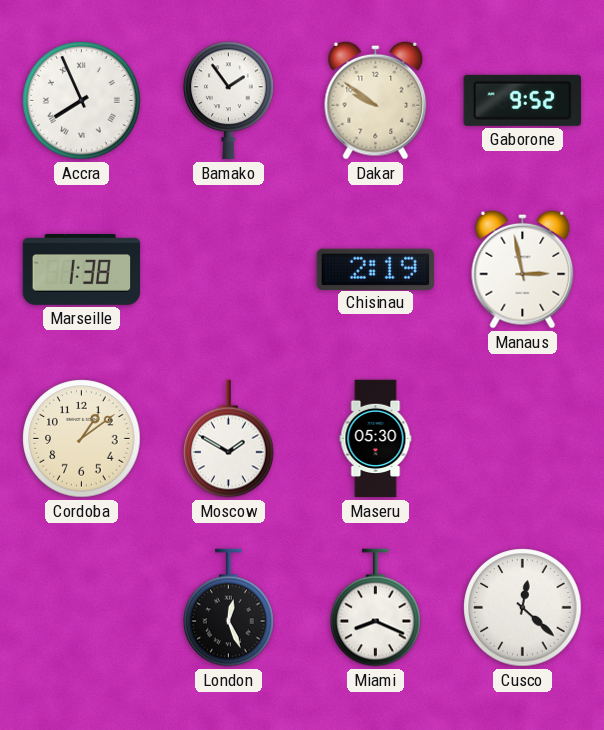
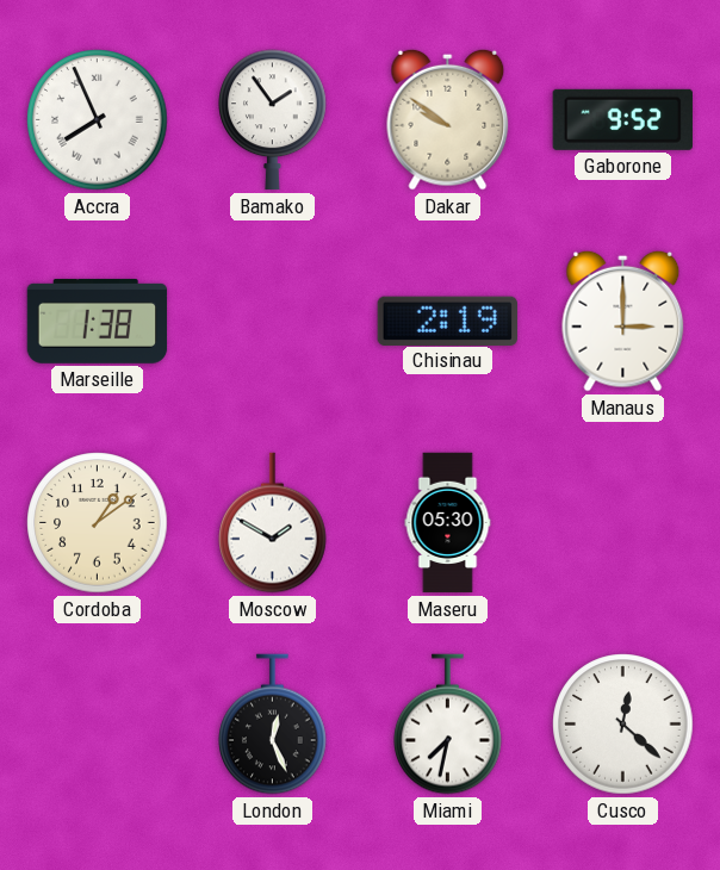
Manaus: 2:58 -> 3:00
Miami: 8:19 -> 7:32
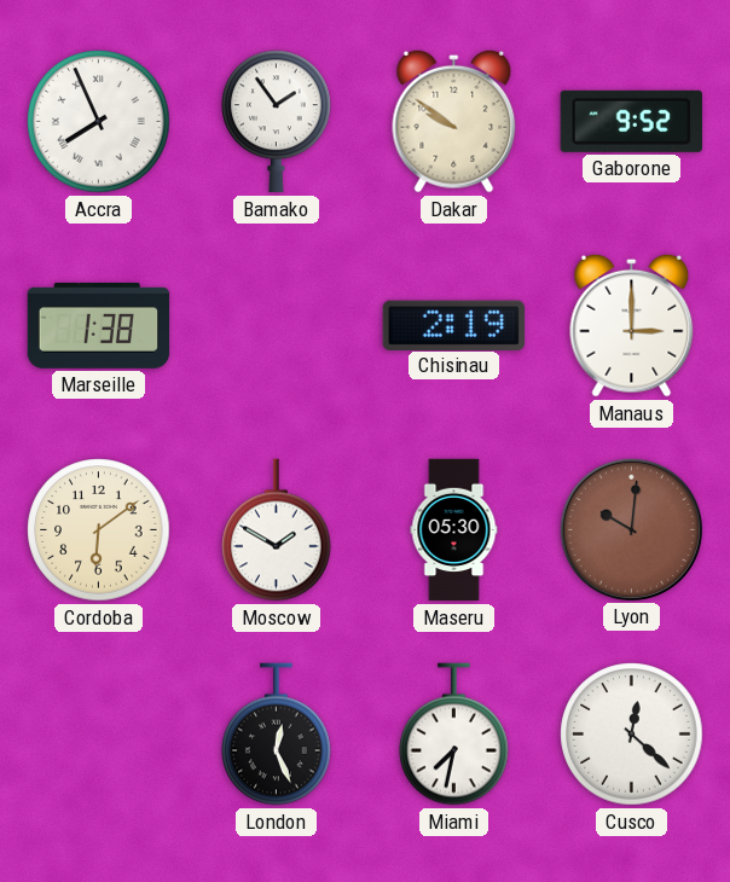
Cordoba: 1:09 -> 6:09
Lyon: none -> 10:01
